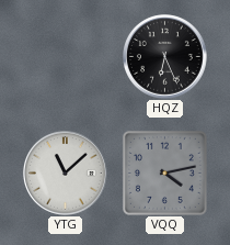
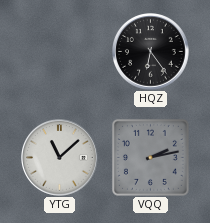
HQZ: 6:26 -> 6:24
VQQ: 4:13 -> 2:13
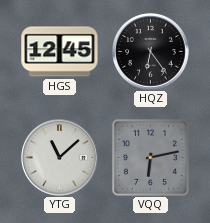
HGS: none -> 12:45
VQQ: 2:13 -> 6:13
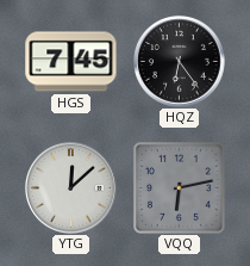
HGS: 12:45 -> 7:45
YTG: 11:08 -> 12:08
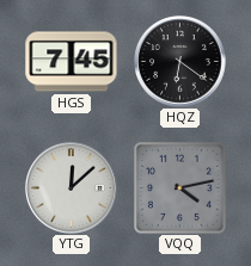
HQZ: 6:24 -> 6:21
VQQ: 6:13 -> 4:13
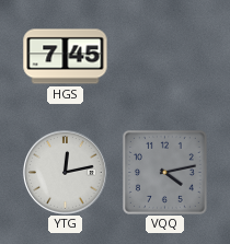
HQZ: 6:21 -> none
YTG: 12:08 -> 12:13
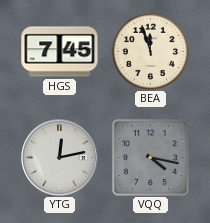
BEA: none -> 11:57
VQQ: 4:13 -> 4:17
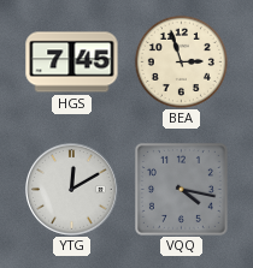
BEA: 11:57 -> 2:57
YTG: 12:13 -> 12:10
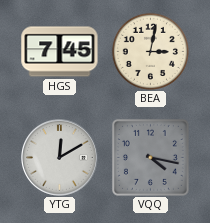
BEA: 2:57 -> 3:02
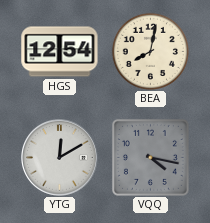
HGS: 7:45 -> 12:54
BEA: 3:02 -> 8:02
